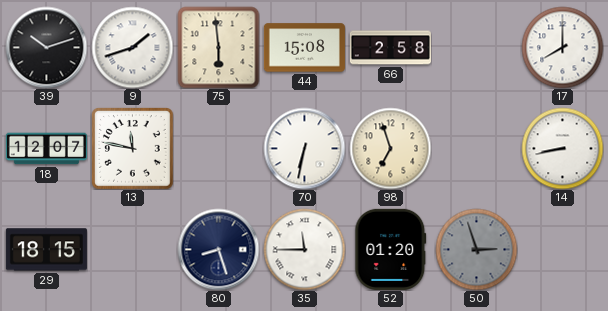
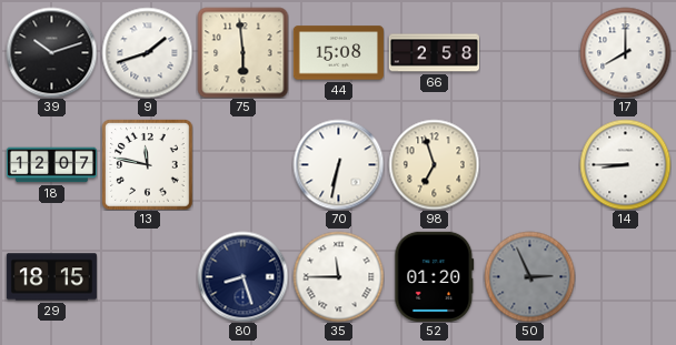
14: 8:43 -> 8:45
50: 2:57 -> 2:56
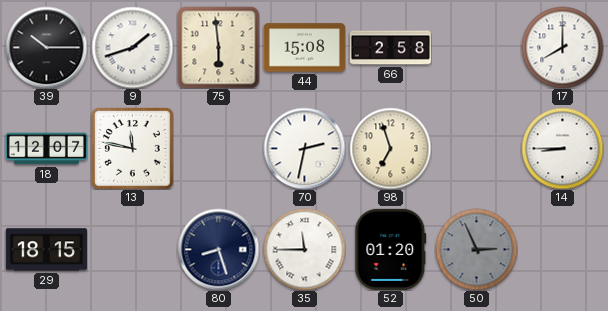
39: 10:12 -> 10:15
70: 6:32 -> 2:32
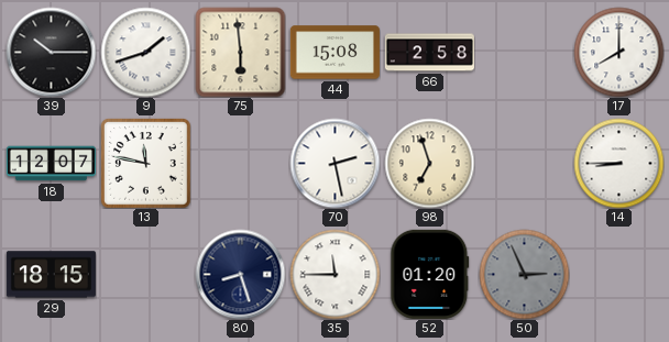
70: 2:32 -> 2:28
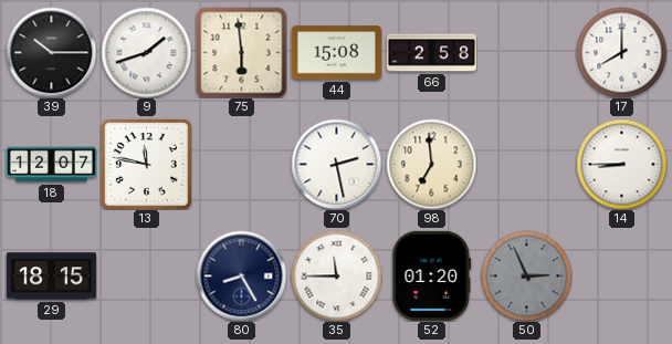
98: 6:57 -> 6:59
80: 8:27 -> 8:25
